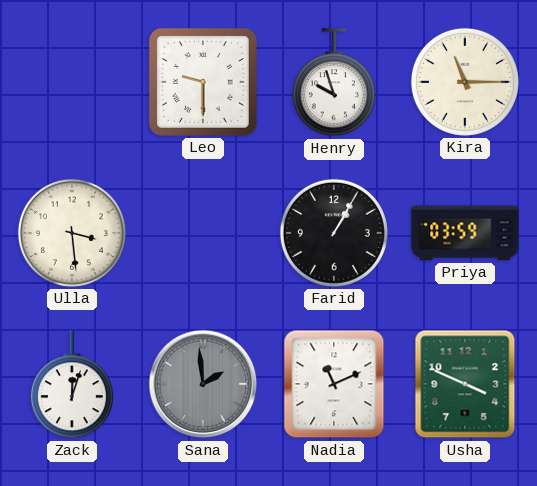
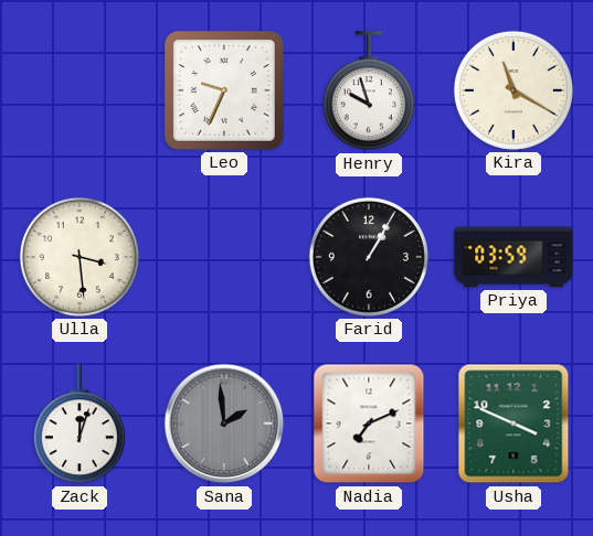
Leo: 9:30 -> 9:34
Kira: 11:15 -> 11:20
Nadia: 11:11 -> 7:11
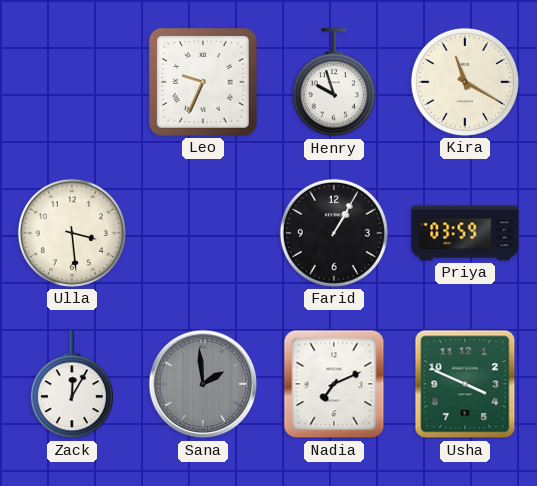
Zack: 12:03 -> 12:05
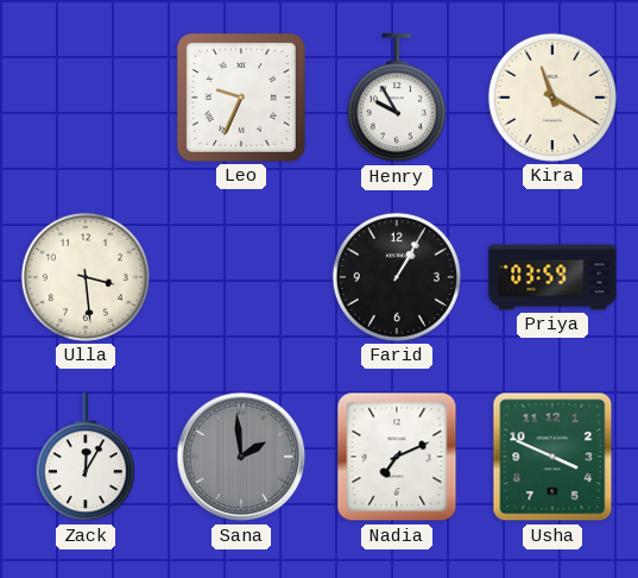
Henry: 9:57 -> 9:55
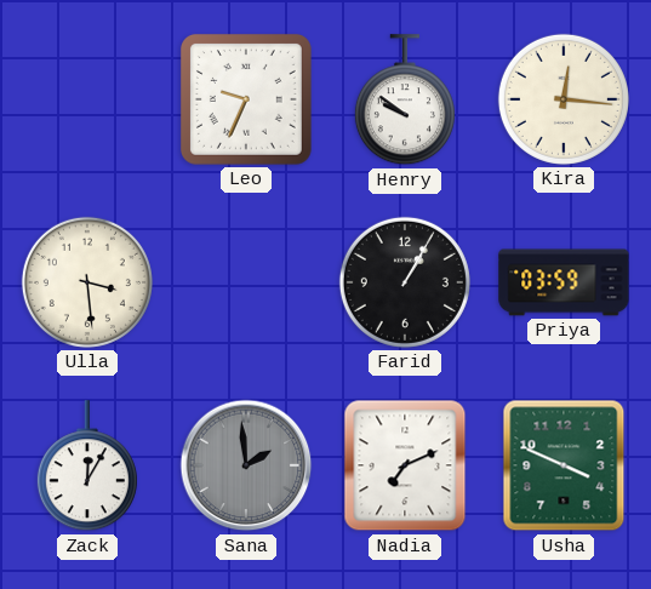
Henry: 9:55 -> 9:51
Kira: 11:20 -> 12:16
